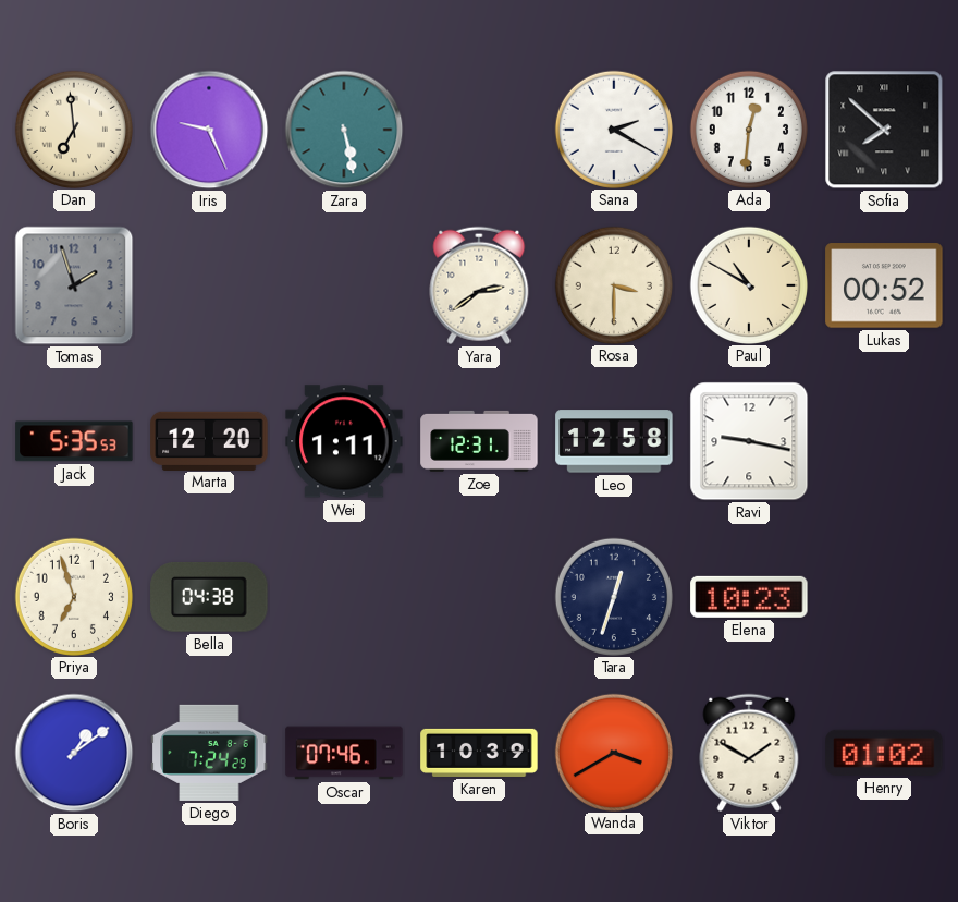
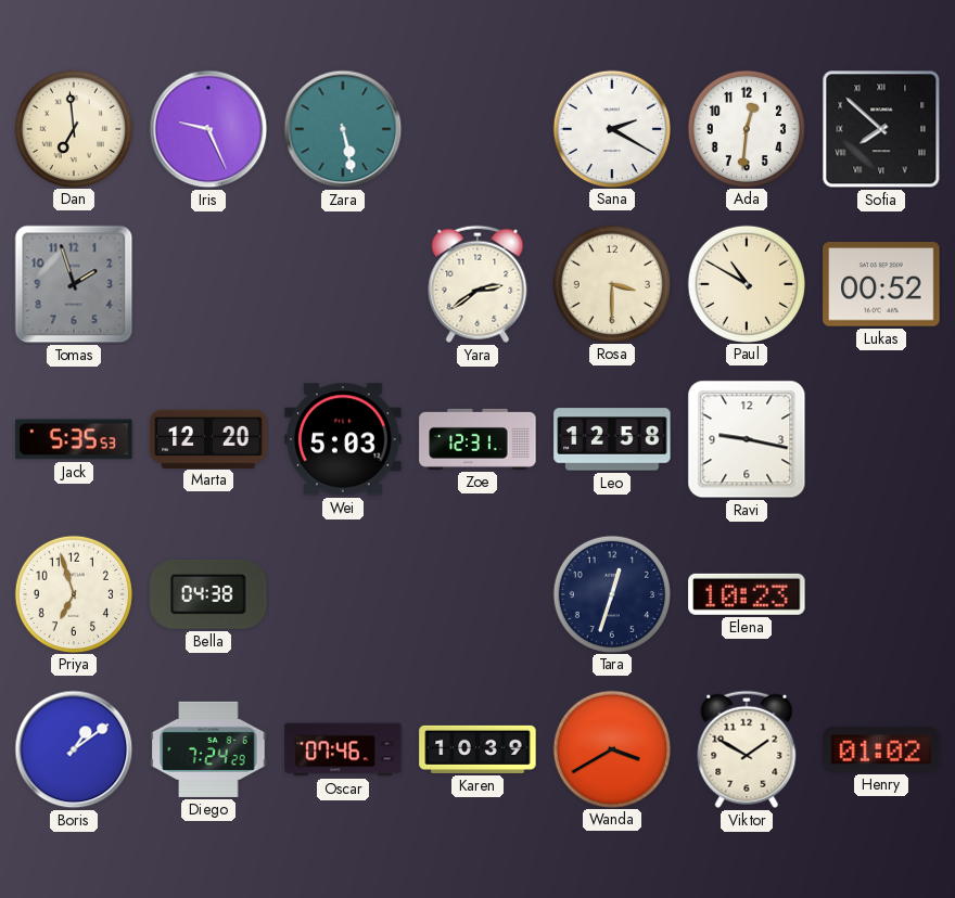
Wei: 1:11 -> 5:03
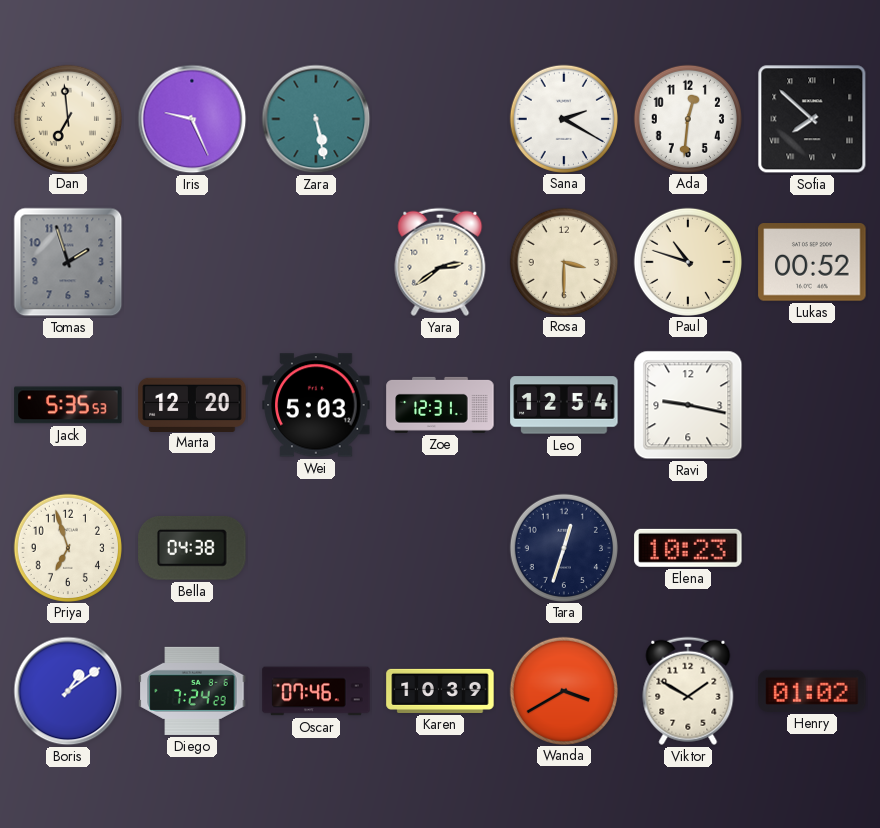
Paul: 10:50 -> 10:48
Leo: 12:58 -> 12:54
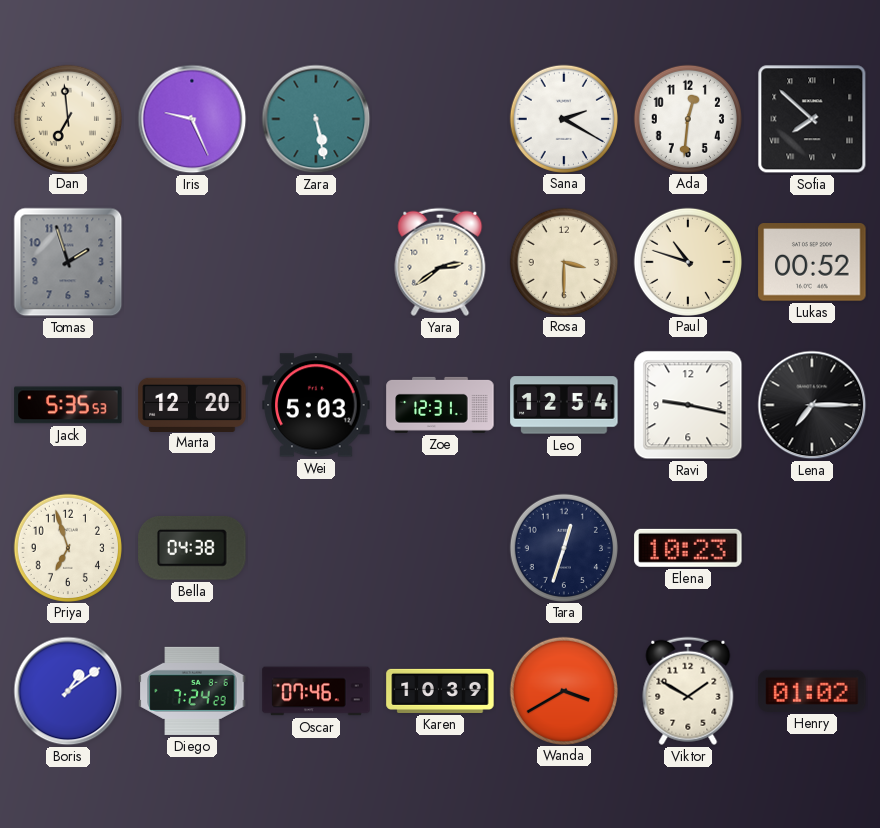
Lena: none -> 7:15
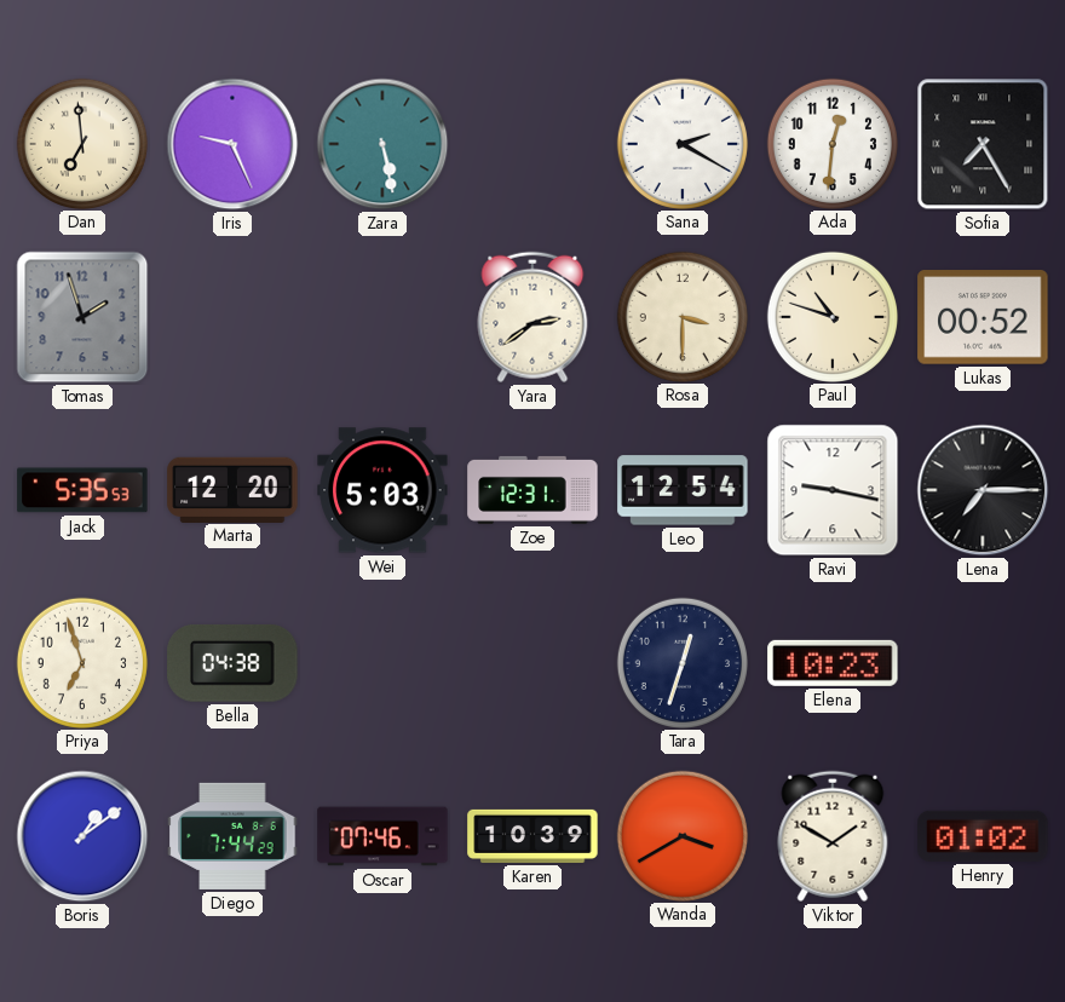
Sofia: 7:52 -> 7:25
Diego: 7:24 -> 7:44
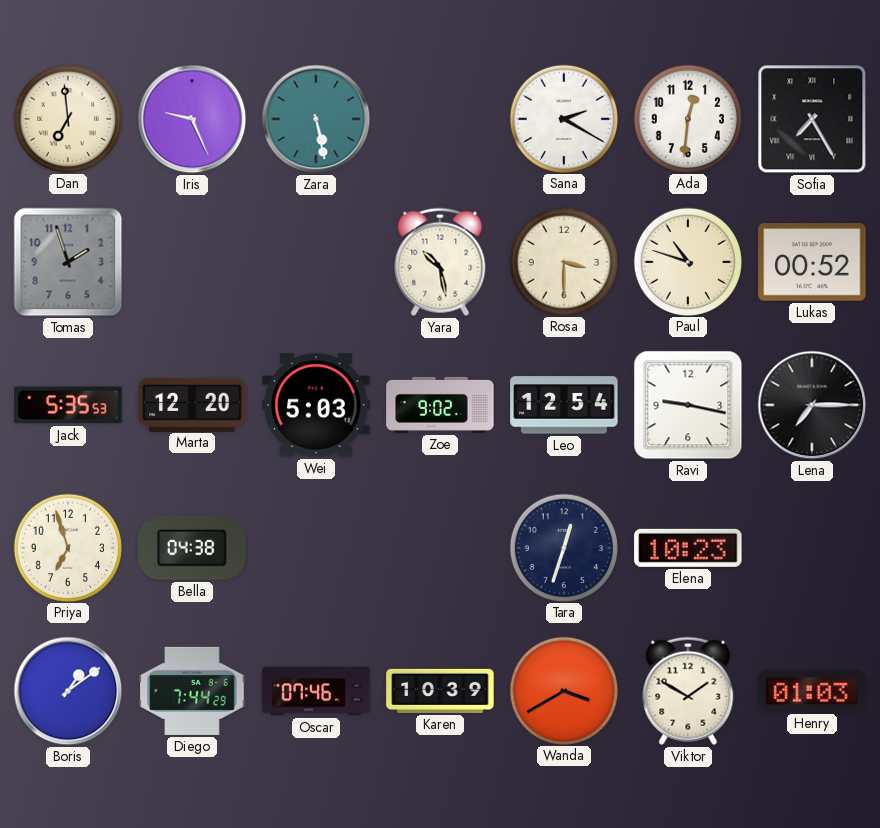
Yara: 2:39 -> 10:28
Zoe: 12:31 -> 9:02
Henry: 01:02 -> 01:03
